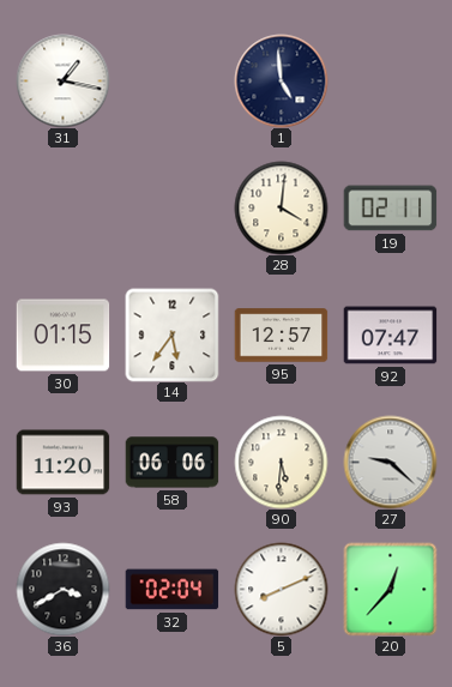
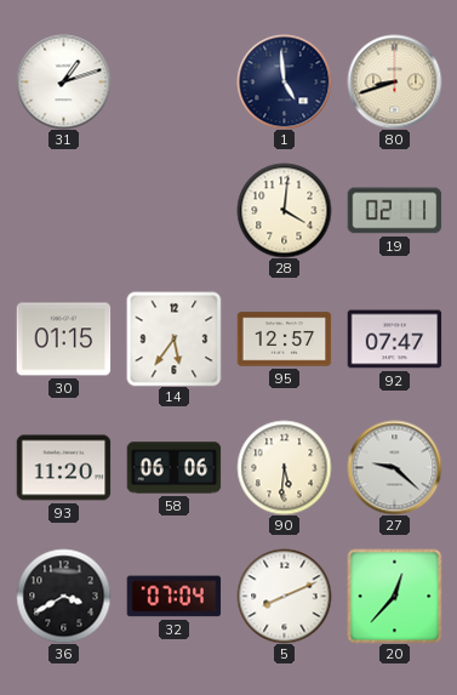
31: 1:17 -> 1:12
80: none -> 8:42
32: 02:04 -> 07:04
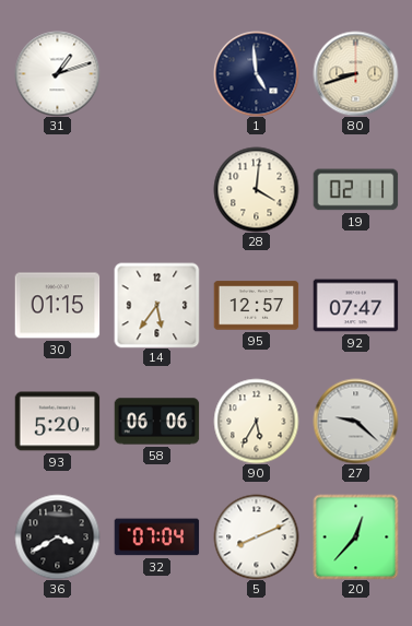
93: 11:20 -> 5:20
90: 5:31 -> 5:35
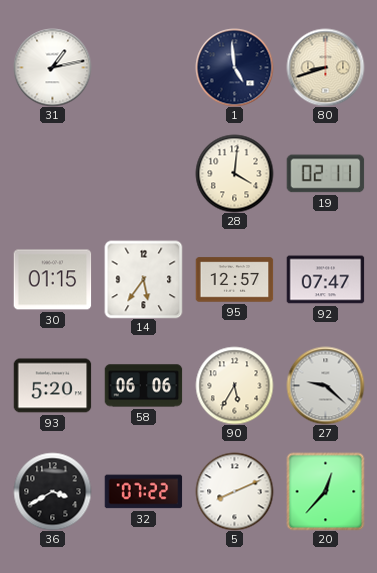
31: 1:12 -> 1:13
32: 07:04 -> 07:22
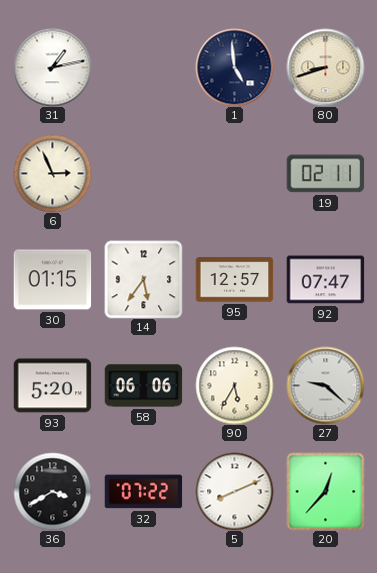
6: none -> 2:56
28: 4:01 -> none
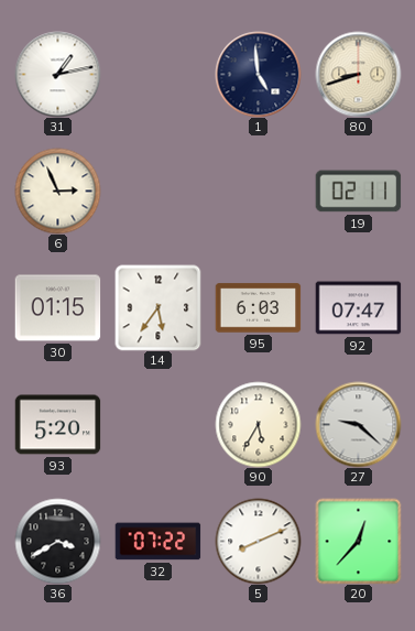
95: 12:57 -> 6:03
58: 06:06 -> none
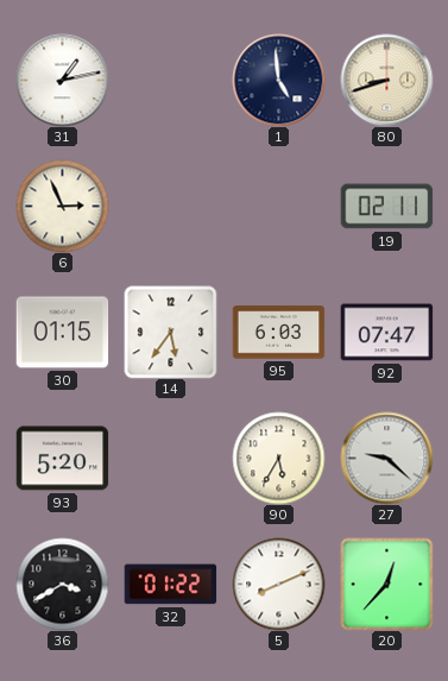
32: 07:22 -> 01:22
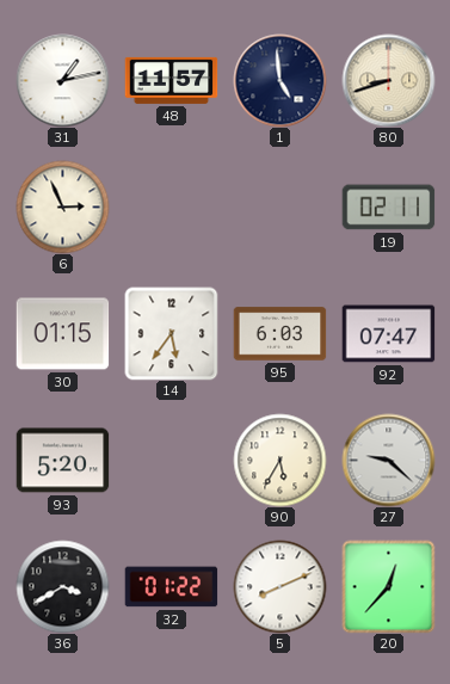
48: none -> 11:57
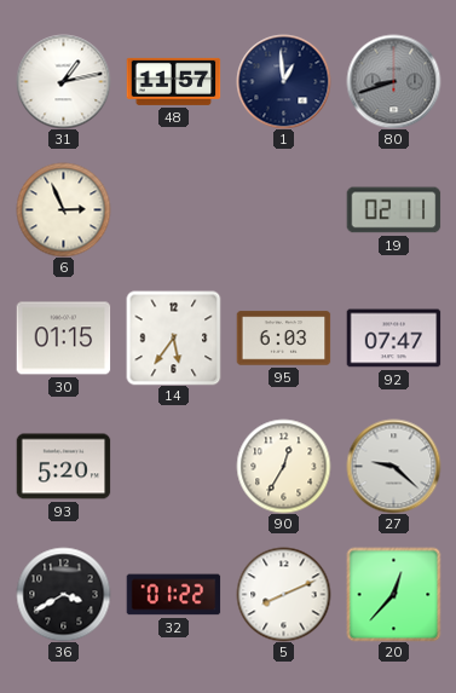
1: 4:59 -> 12:59
80 dial: cream -> grey
90: 5:35 -> 12:35
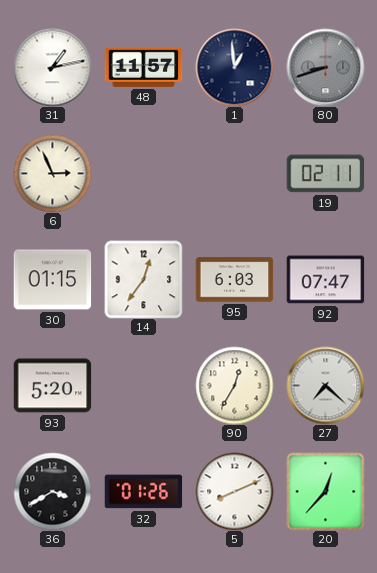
14: 5:36 -> 12:36
27: 9:22 -> 7:22
32: 01:22 -> 01:26
